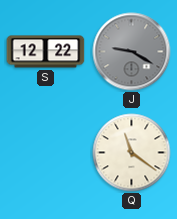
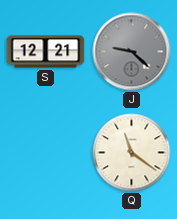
S: 12:22 -> 12:21
J: 9:20 -> 9:22
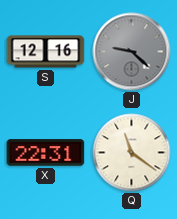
S: 12:21 -> 12:16
X: none -> 22:31
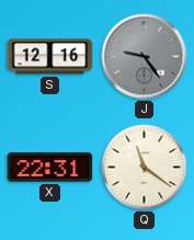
J: 9:22 -> 9:24
